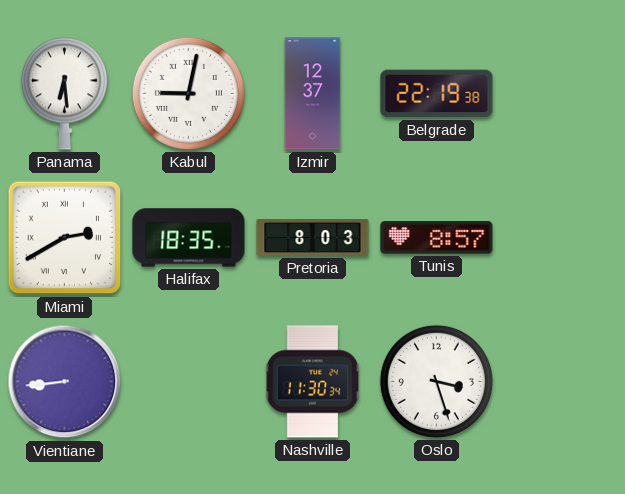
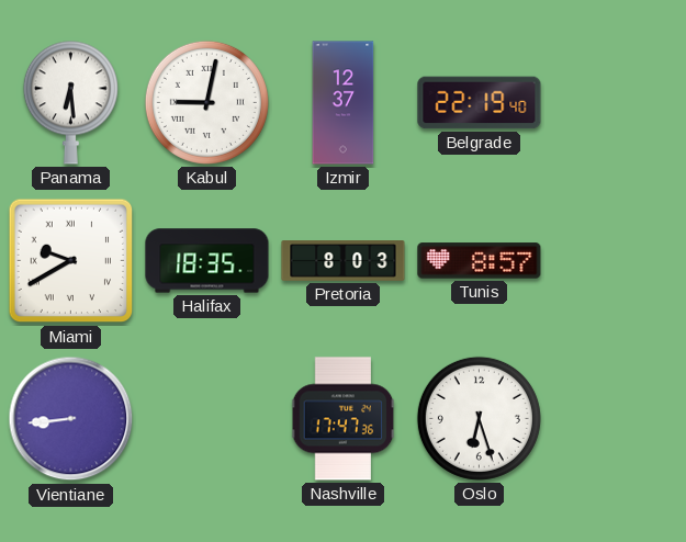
Belgrade: 22:19:38 -> 22:19:40
Miami: 2:40 -> 9:40
Nashville: 11:30 -> 17:47
Oslo: 3:27 -> 6:27
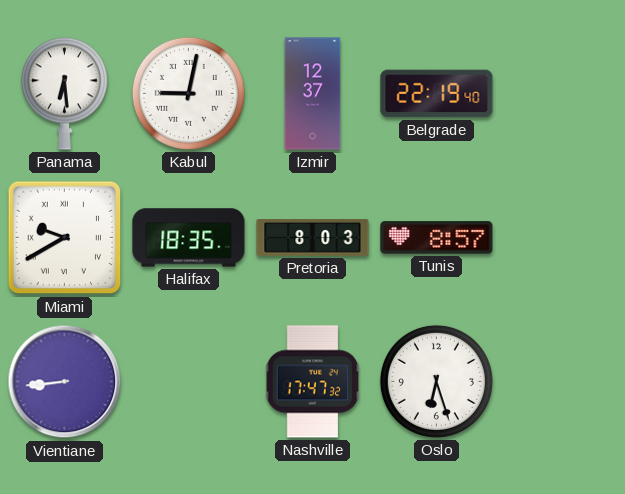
Nashville: 17:47:36 -> 17:47:32
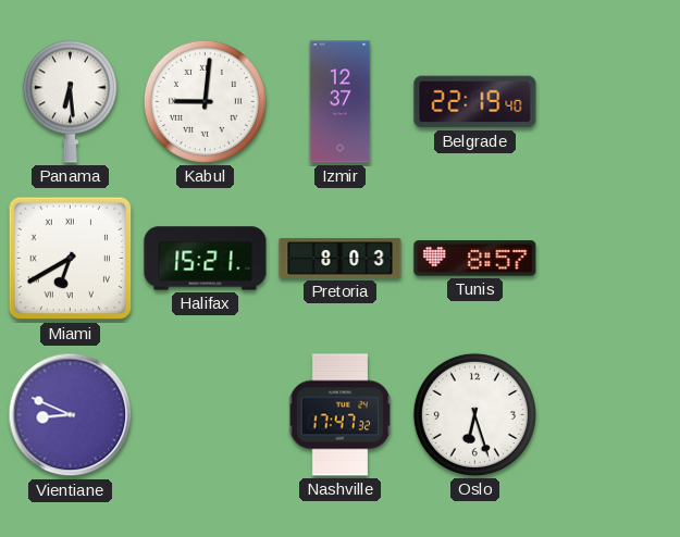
Kabul: 9:02 -> 9:01
Miami: 9:40 -> 6:40
Halifax: 18:35 -> 15:21
Vientiane: 8:44 -> 8:49
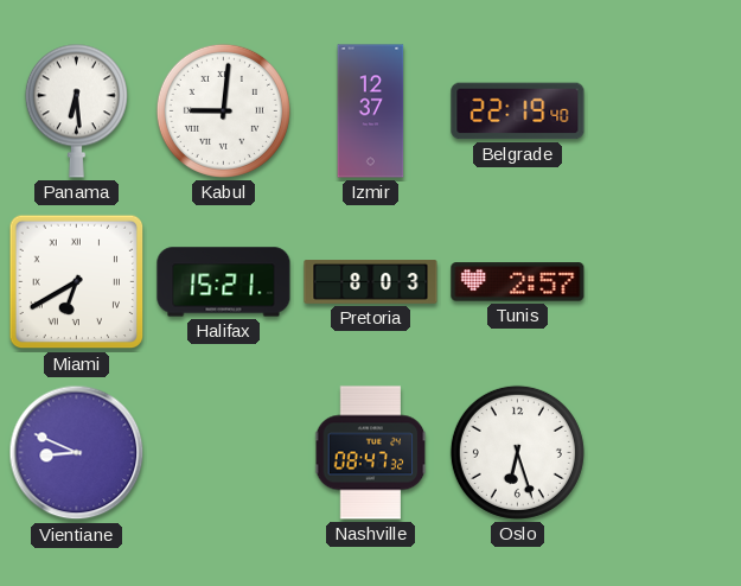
Tunis: 8:57 -> 2:57
Nashville: 17:47 -> 08:47
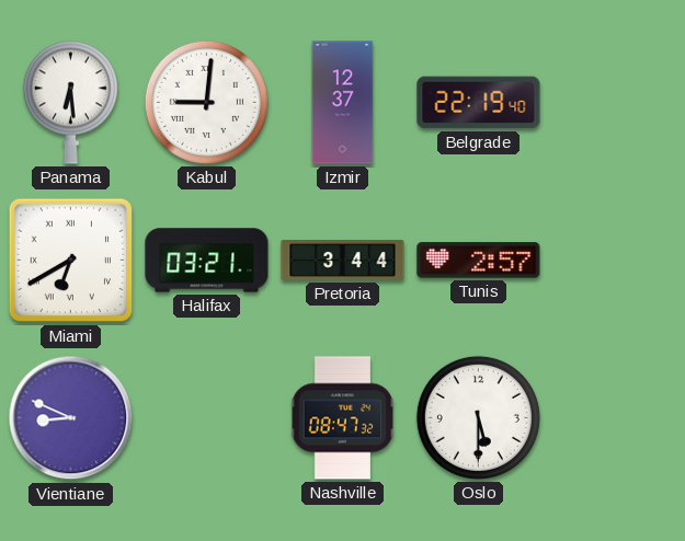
Halifax: 15:21 -> 03:21
Pretoria: 8:03 -> 3:44
Oslo: 6:27 -> 5:30
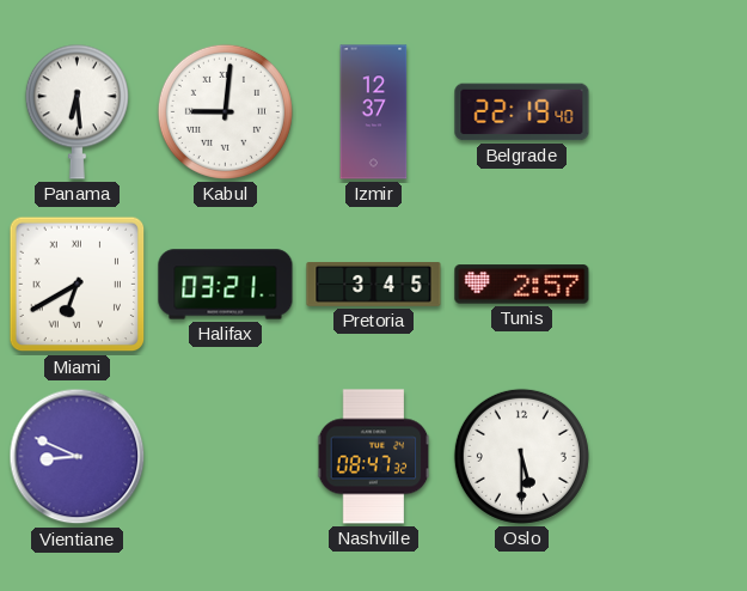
Pretoria: 3:44 -> 3:45
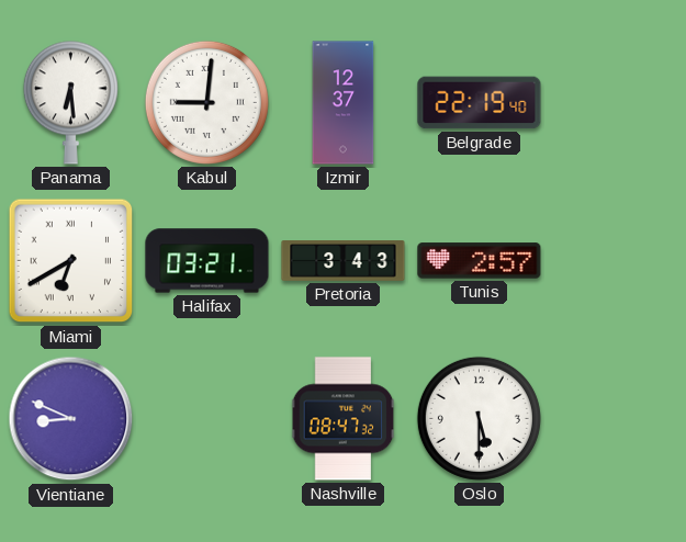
Pretoria: 3:45 -> 3:43
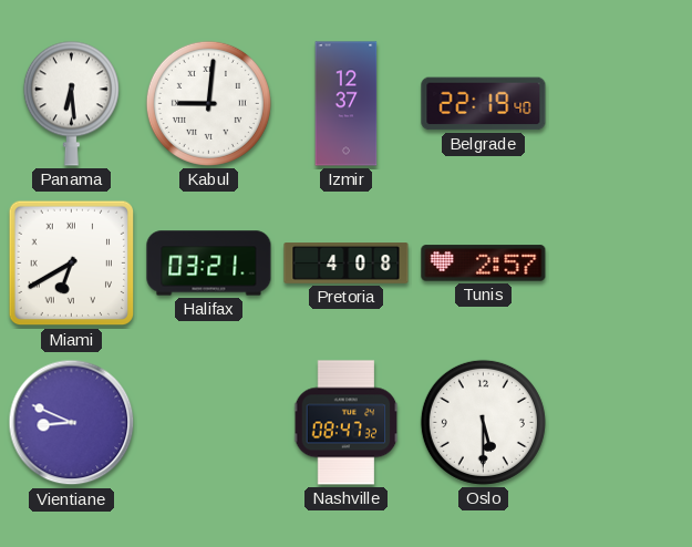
Pretoria: 3:43 -> 4:08
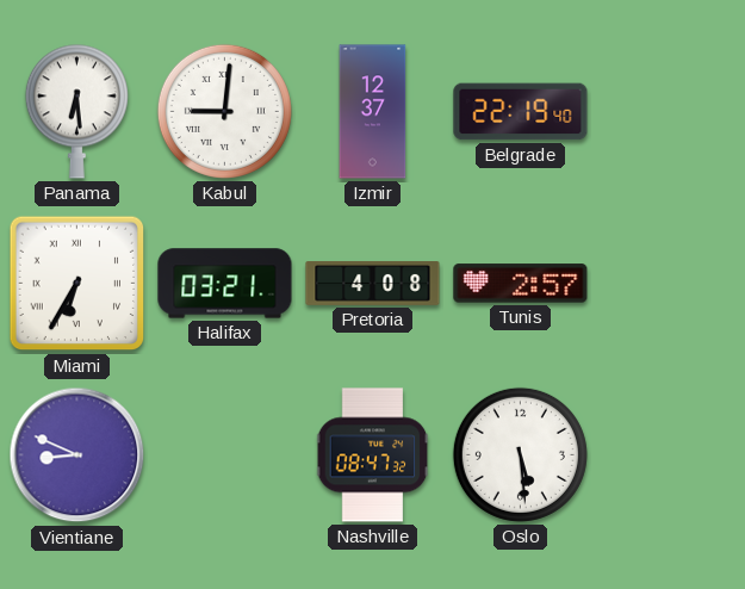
Miami: 6:40 -> 6:35
Oslo: 5:30 -> 5:29
